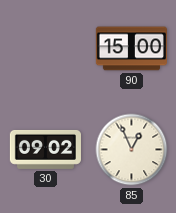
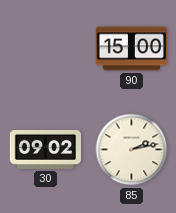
85: 12:56 -> 2:13
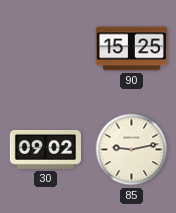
90: 15:00 -> 15:25
85: 2:13 -> 9:13
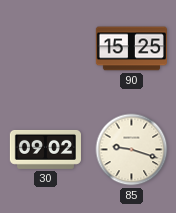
85: 9:13 -> 9:18
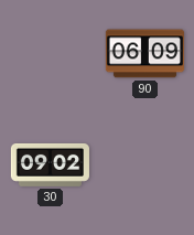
90: 15:25 -> 06:09
85: 9:18 -> none
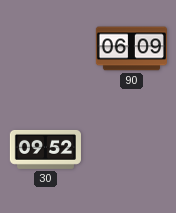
30: 09:02 -> 09:52
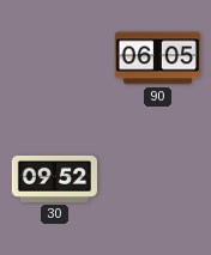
90: 06:09 -> 06:05
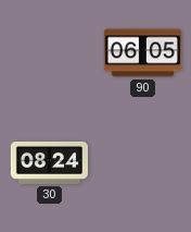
30: 09:52 -> 08:24
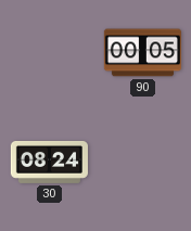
90: 06:05 -> 00:05
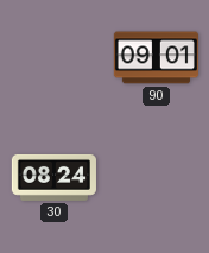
90: 00:05 -> 09:01
